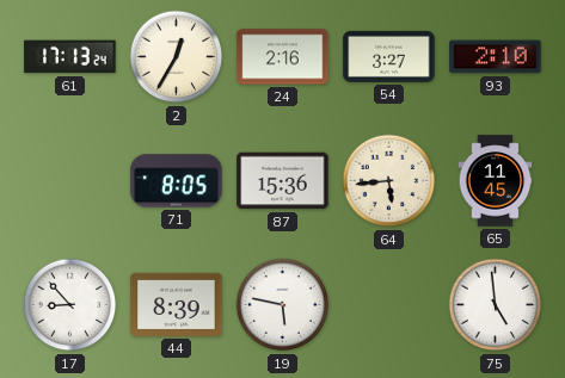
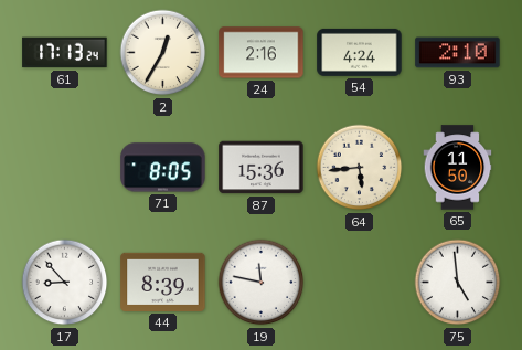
54: 3:27 -> 4:24
65: 11:45 -> 11:50
19: 5:47 -> 11:47
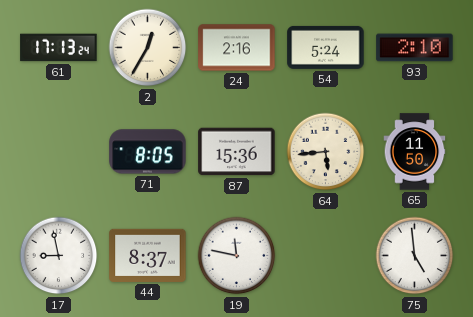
54: 4:24 -> 5:24
17: 8:53 -> 8:58
44: 8:39 -> 8:37
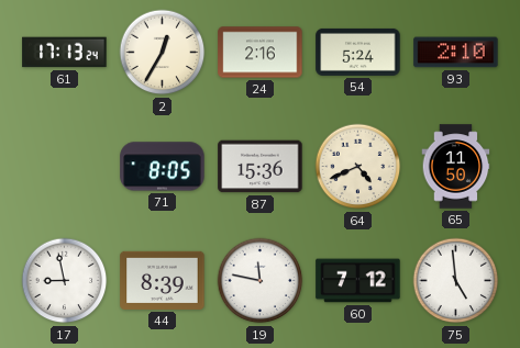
64: 5:44 -> 4:41
44: 8:37 -> 8:39
60: none -> 7:12
